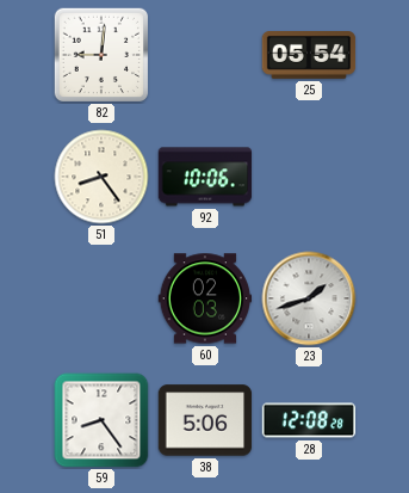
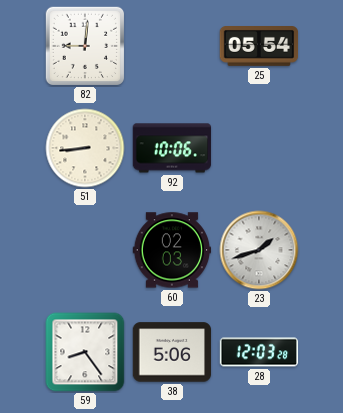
51: 8:24 -> 8:44
28: 12:08 -> 12:03
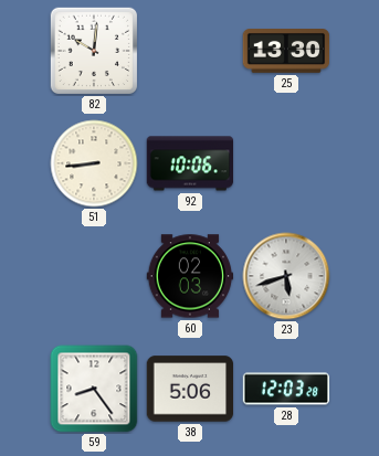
82: 9:01 -> 10:01
25: 05:54 -> 13:30
23: 1:42 -> 5:42
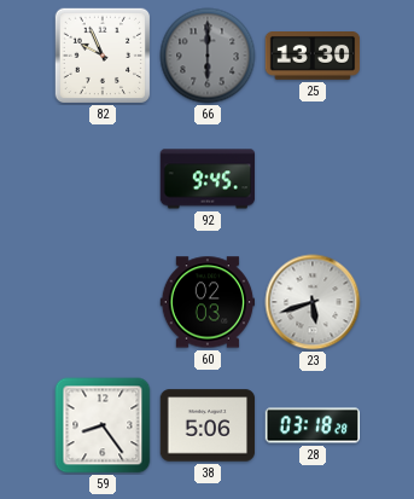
82: 10:01 -> 9:56
66: none -> 6:00
51: 8:44 -> none
92: 10:06 -> 9:45
28: 12:03 -> 03:18
